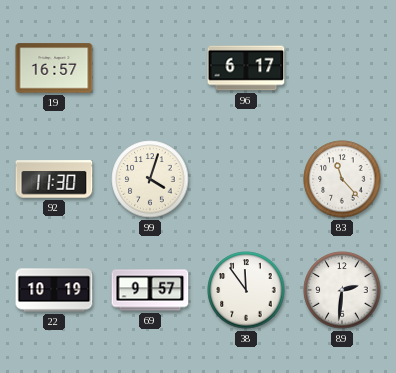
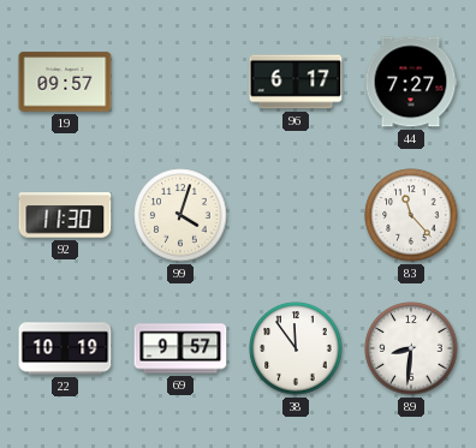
19: 16:57 -> 09:57
44: none -> 7:27
89: 2:31 -> 8:31
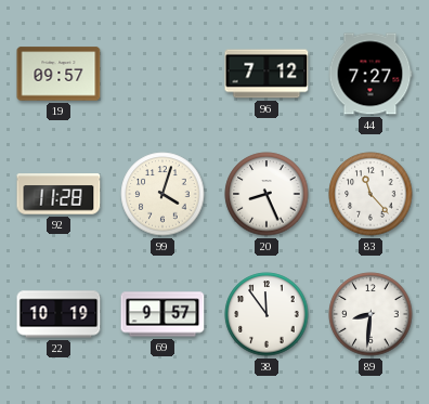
96: 6:17 -> 7:12
92: 11:30 -> 11:28
20: none -> 8:26
